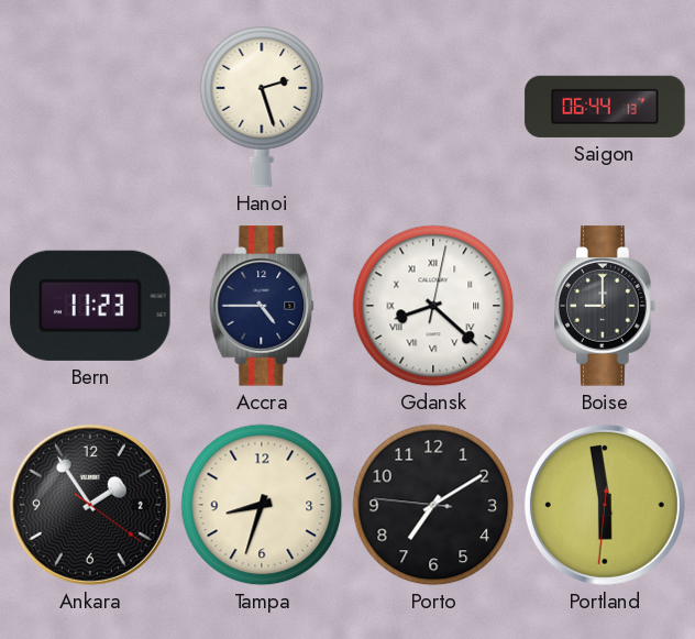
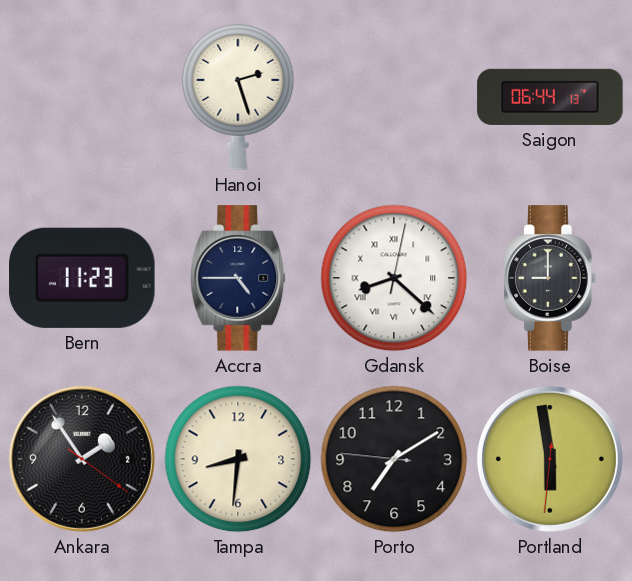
Tampa: 8:33 -> 8:31
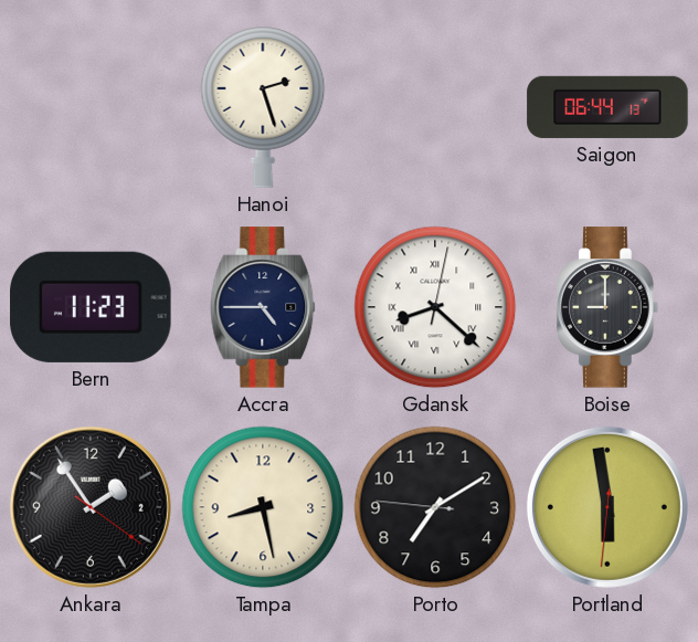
Tampa: 8:31 -> 8:28
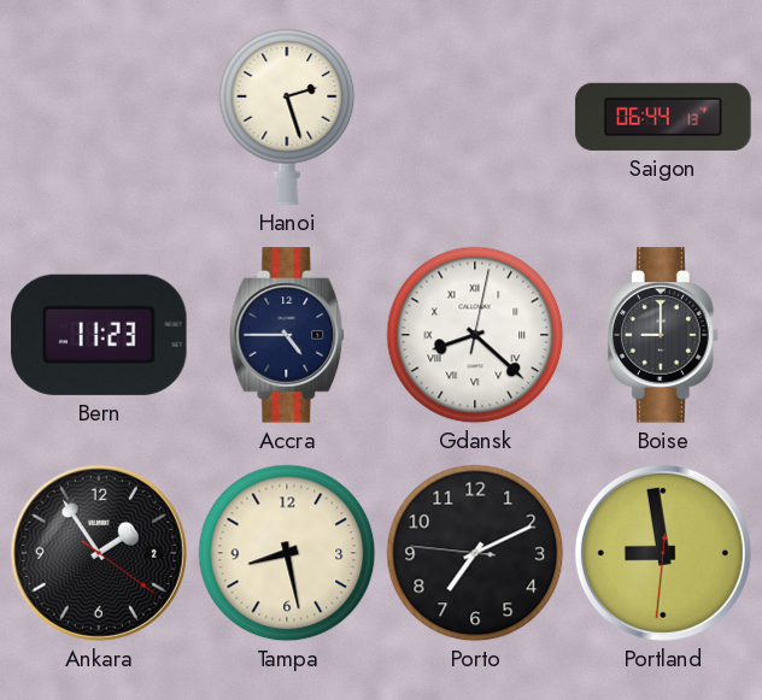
Porto: 7:09 -> 7:10
Portland: 5:58 -> 8:58
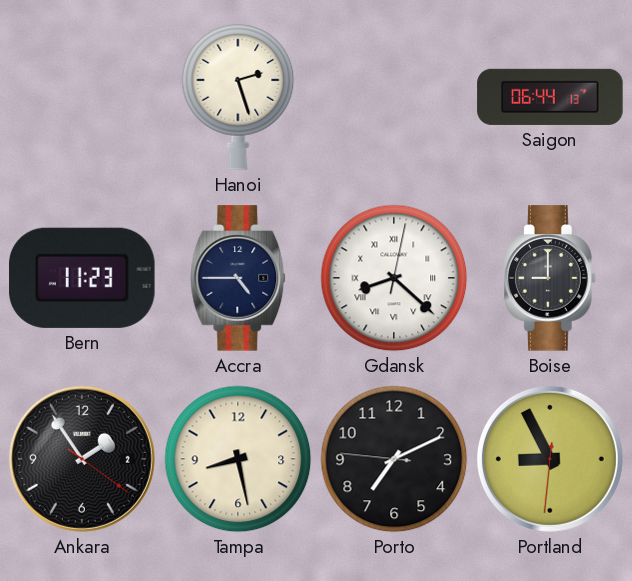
Portland: 8:58 -> 8:55
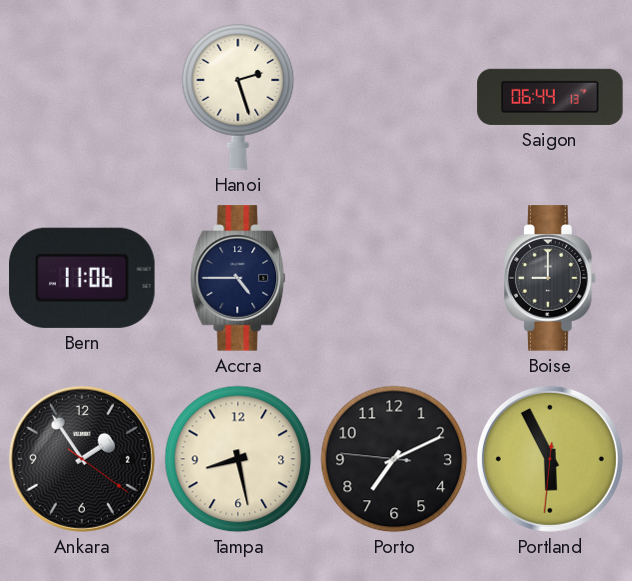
Bern: 11:23 -> 11:06
Gdansk: 8:22 -> none
Portland: 8:55 -> 5:55
